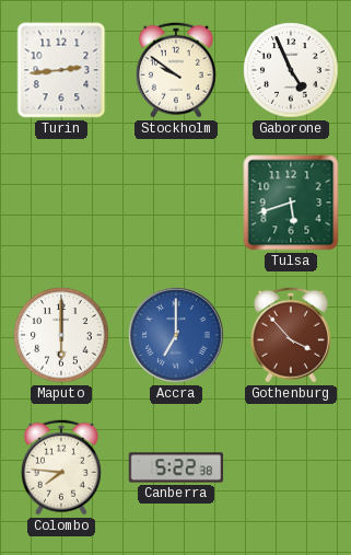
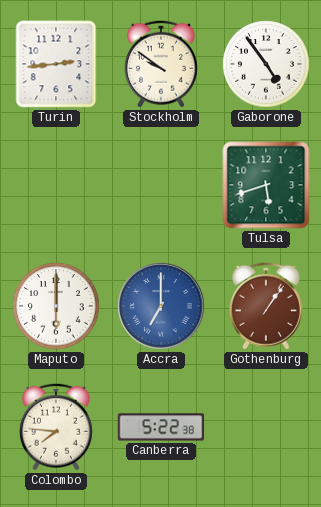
Gaborone: 4:56 -> 4:54
Gothenburg: 3:53 -> 1:06
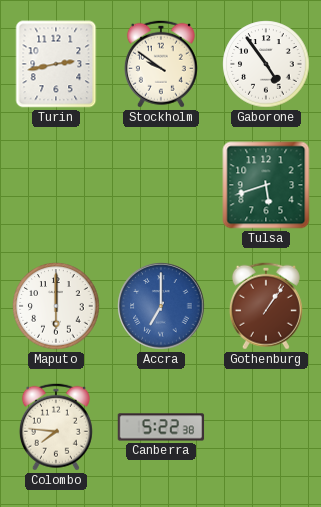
Turin: 2:44 -> 2:43
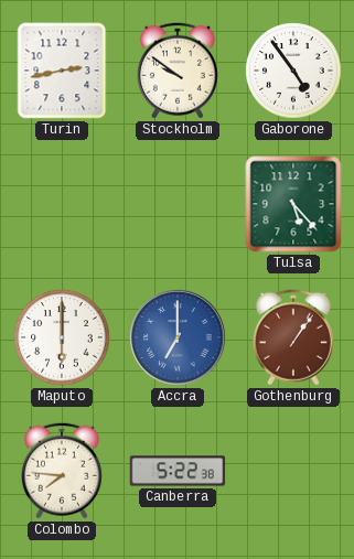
Tulsa: 5:42 -> 5:23
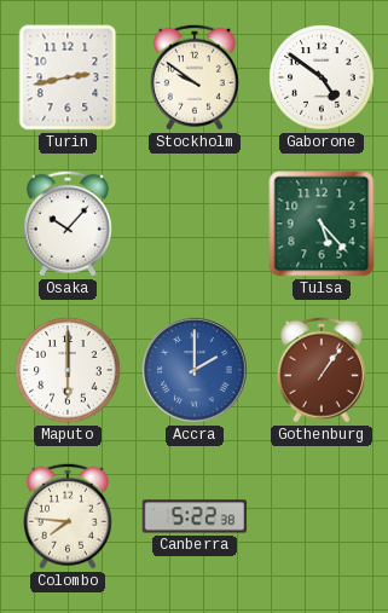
Gaborone: 4:54 -> 4:51
Osaka: none -> 10:07
Accra: 7:00 -> 2:00
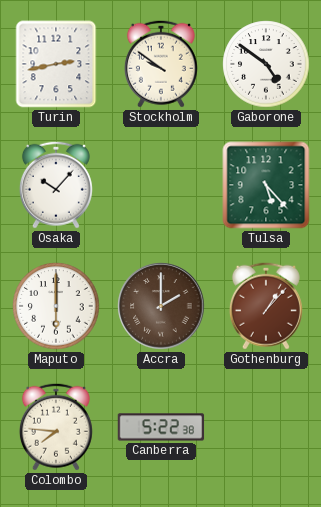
Accra dial: blue -> brown
Gothenburg: 1:06 -> 1:07
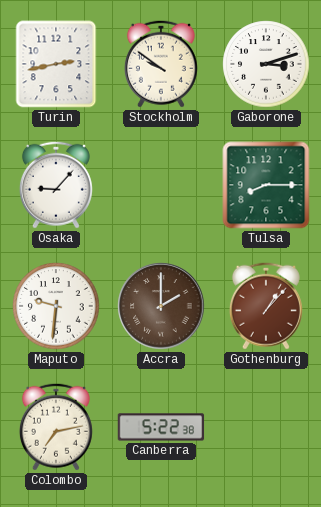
Gaborone: 4:51 -> 3:12
Osaka: 10:07 -> 9:07
Tulsa: 5:23 -> 8:15
Maputo: 6:00 -> 9:31
Colombo: 7:46 -> 7:13
